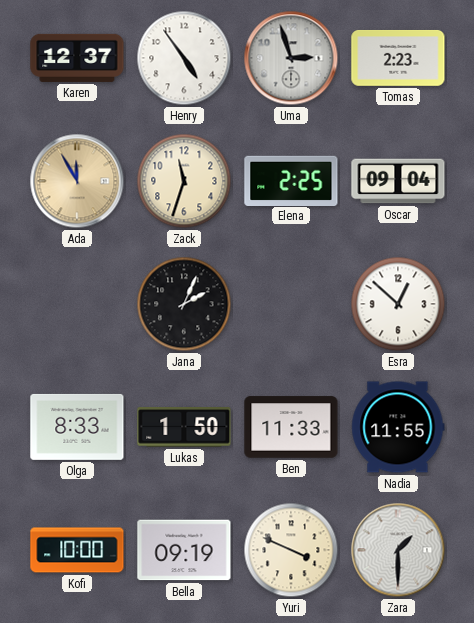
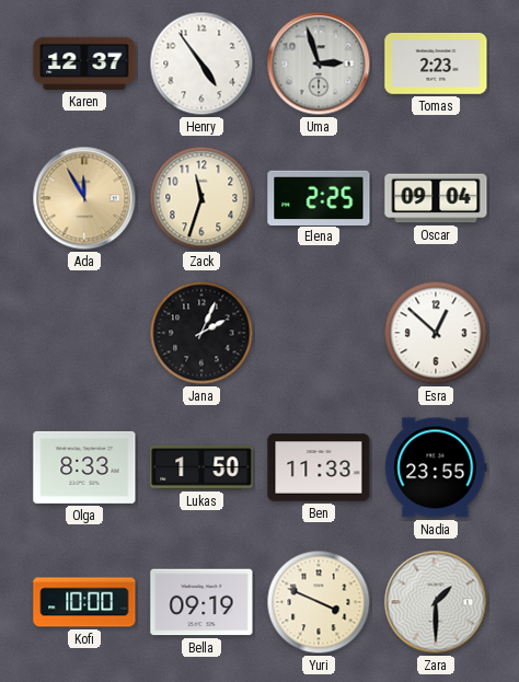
Nadia: 11:55 -> 23:55
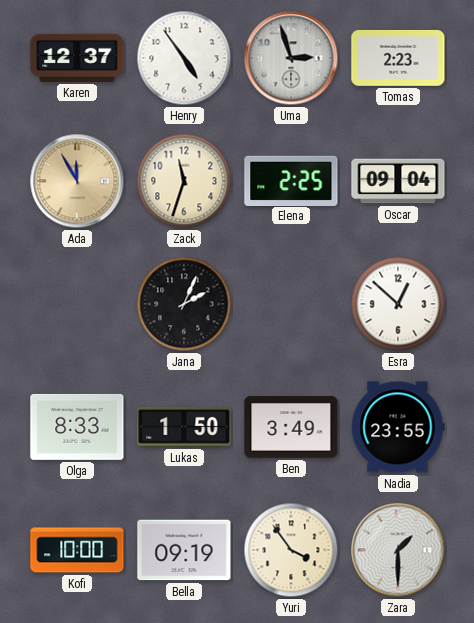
Ben: 11:33 -> 3:49
Yuri: 3:49 -> 3:54
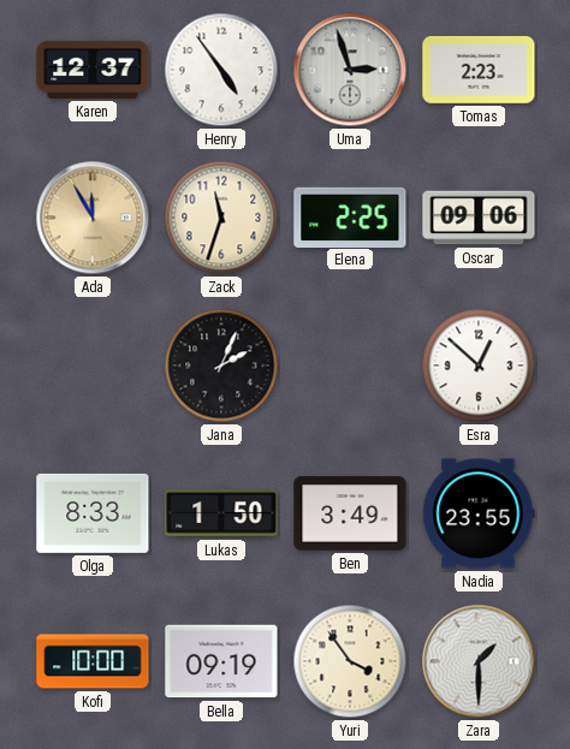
Oscar: 09:04 -> 09:06
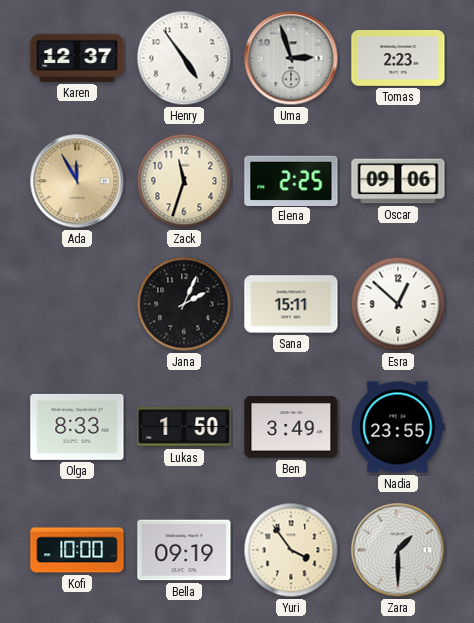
Sana: none -> 15:11
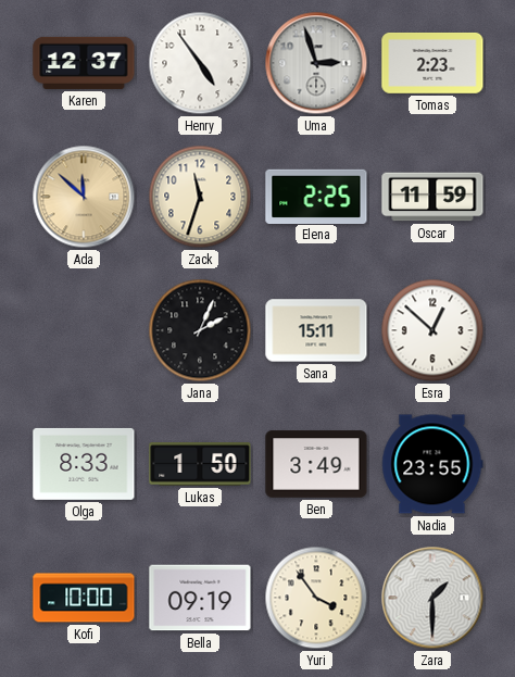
Ada: 11:55 -> 11:52
Oscar: 09:06 -> 11:59
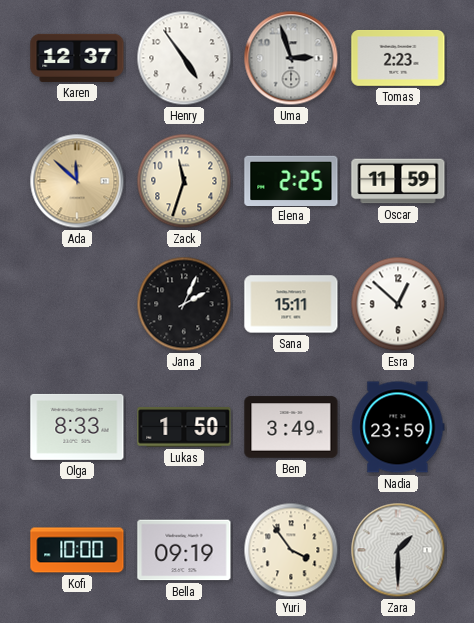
Nadia: 23:55 -> 23:59
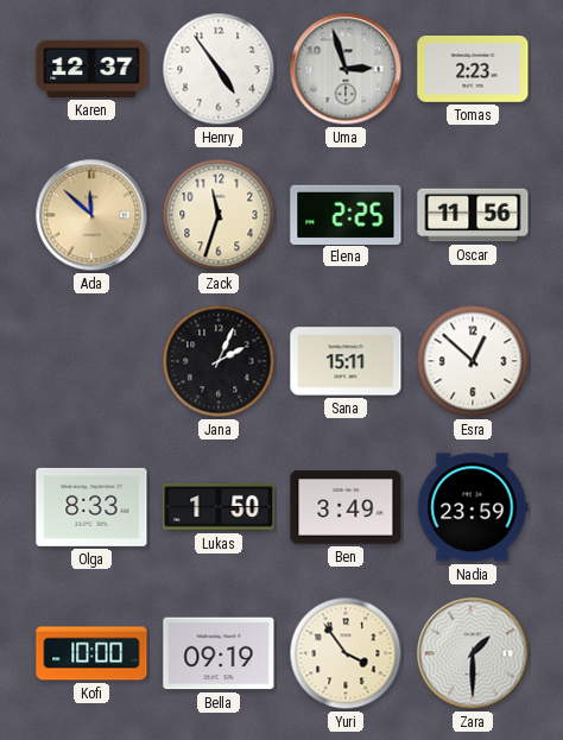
Oscar: 11:59 -> 11:56
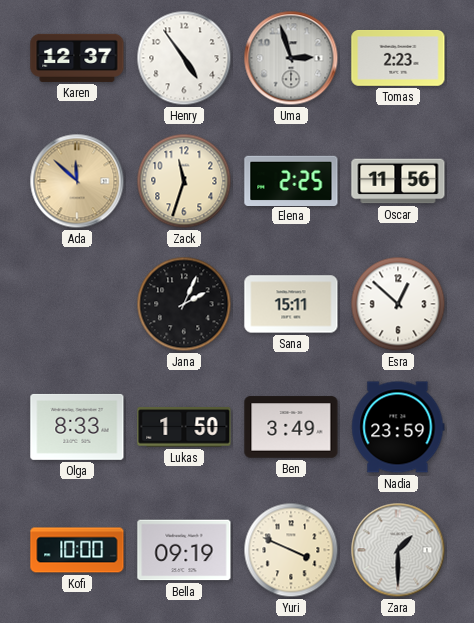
Yuri: 3:54 -> 3:49
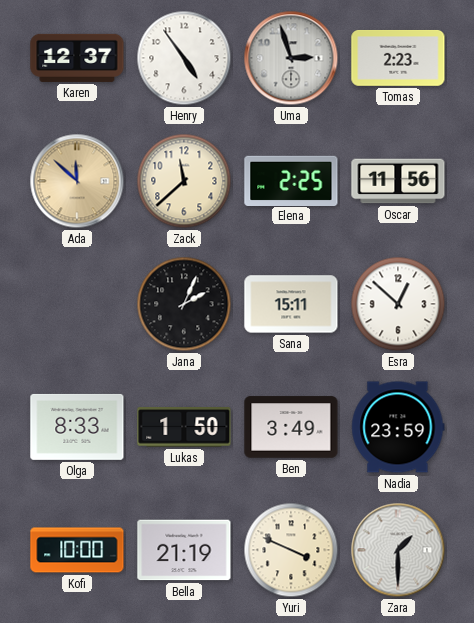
Zack: 11:33 -> 11:38
Bella: 09:19 -> 21:19
